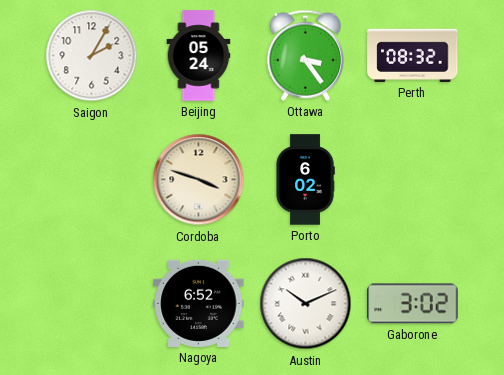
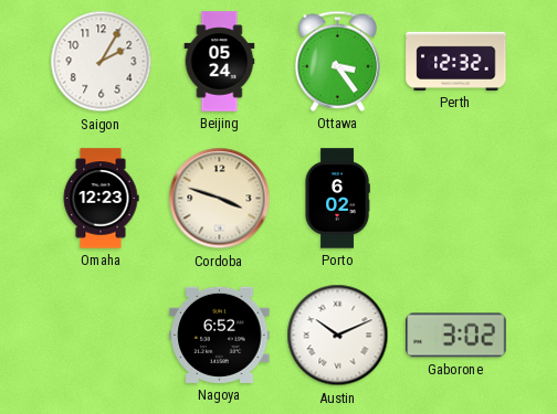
Perth: 08:32 -> 12:32
Omaha: none -> 12:23
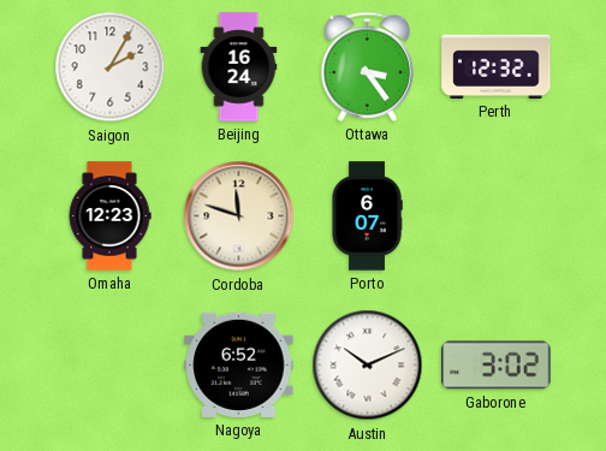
Beijing: 05:24 -> 16:24
Cordoba: 3:48 -> 11:48
Porto: 6:02 -> 6:07
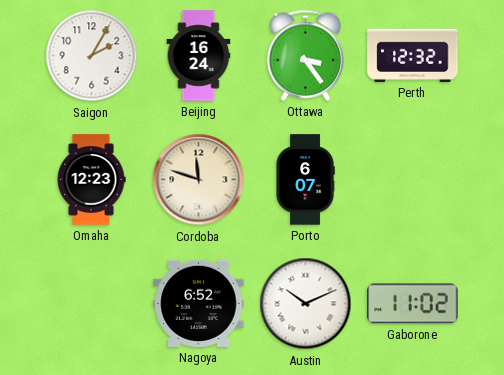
Gaborone: 3:02 -> 11:02
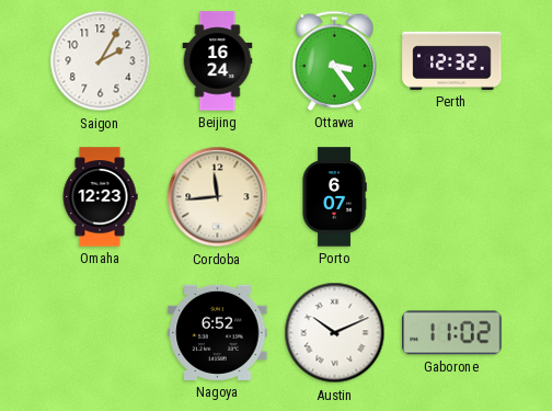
Cordoba: 11:48 -> 11:44
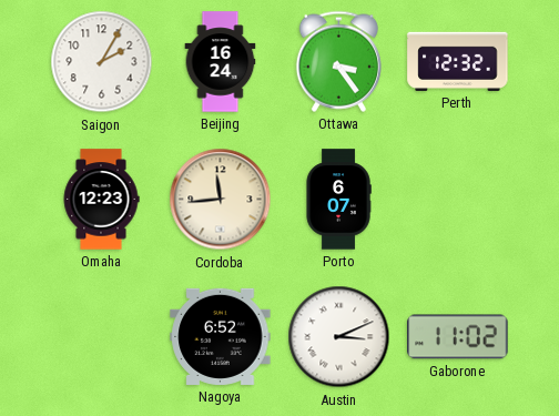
Austin: 10:11 -> 3:11
